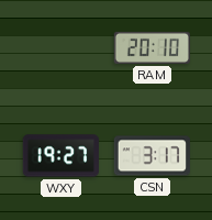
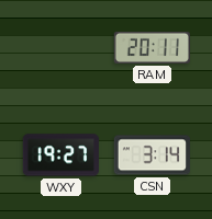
RAM: 20:10 -> 20:11
CSN: 3:17 -> 3:14
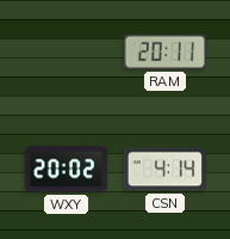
WXY: 19:27 -> 20:02
CSN: 3:14 -> 4:14
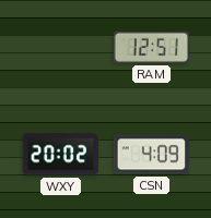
RAM: 20:11 -> 12:51
CSN: 4:14 -> 4:09
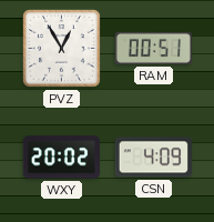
PVZ: none -> 12:55
RAM: 12:51 -> 00:51
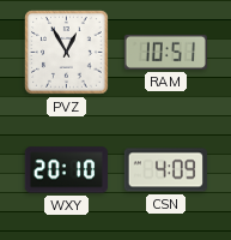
RAM: 00:51 -> 10:51
WXY: 20:02 -> 20:10
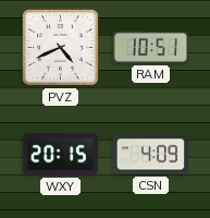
PVZ: 12:55 -> 4:41
WXY: 20:10 -> 20:15
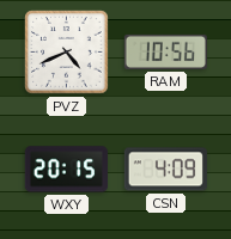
RAM: 10:51 -> 10:56
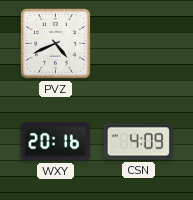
RAM: 10:56 -> none
WXY: 20:15 -> 20:16
